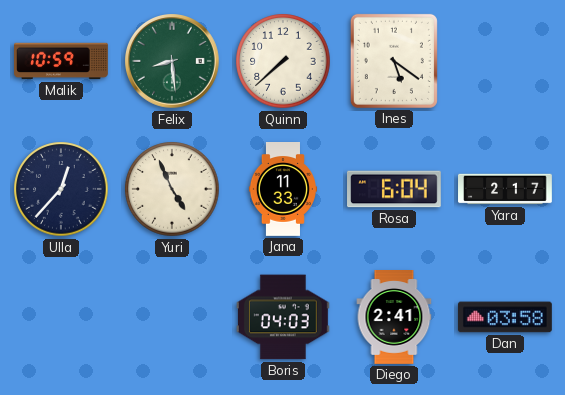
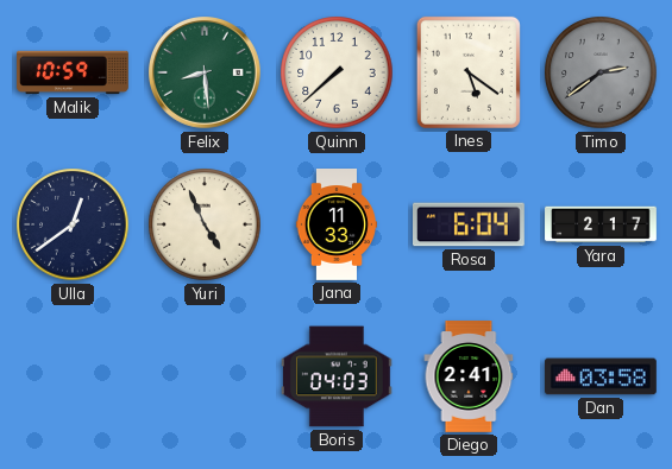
Timo: none -> 2:39
Ulla: 12:37 -> 12:39
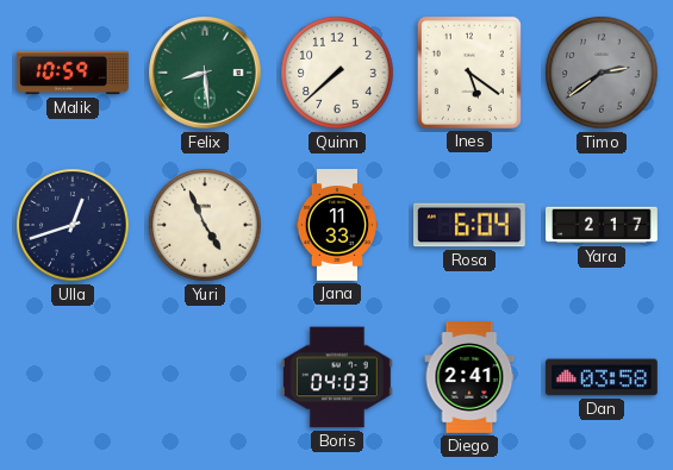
Ulla: 12:39 -> 12:42
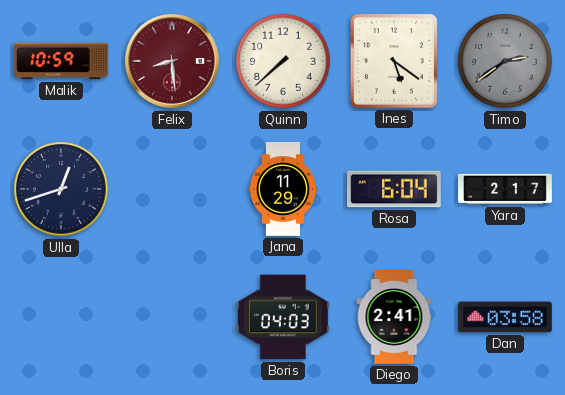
Felix dial: green -> burgundy
Yuri: 4:56 -> none
Jana: 11:33 -> 11:29
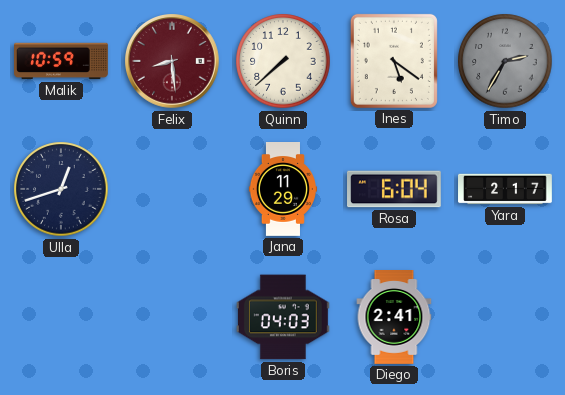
Timo: 2:39 -> 2:35
Dan: 03:58 -> none
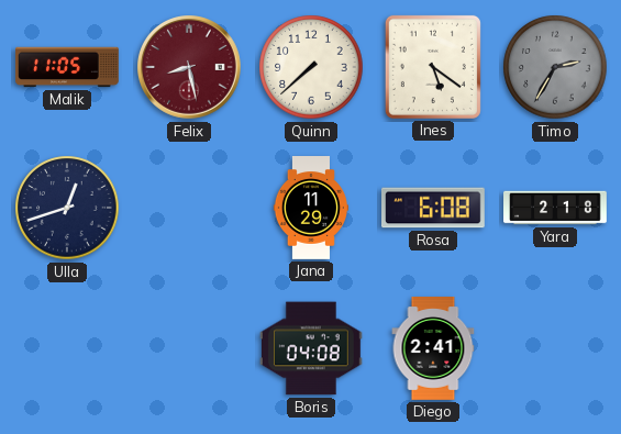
Malik: 10:59 -> 11:05
Felix: 8:29 -> 8:28
Rosa: 6:04 -> 6:08
Yara: 2:17 -> 2:18
Boris: 04:03 -> 04:08
